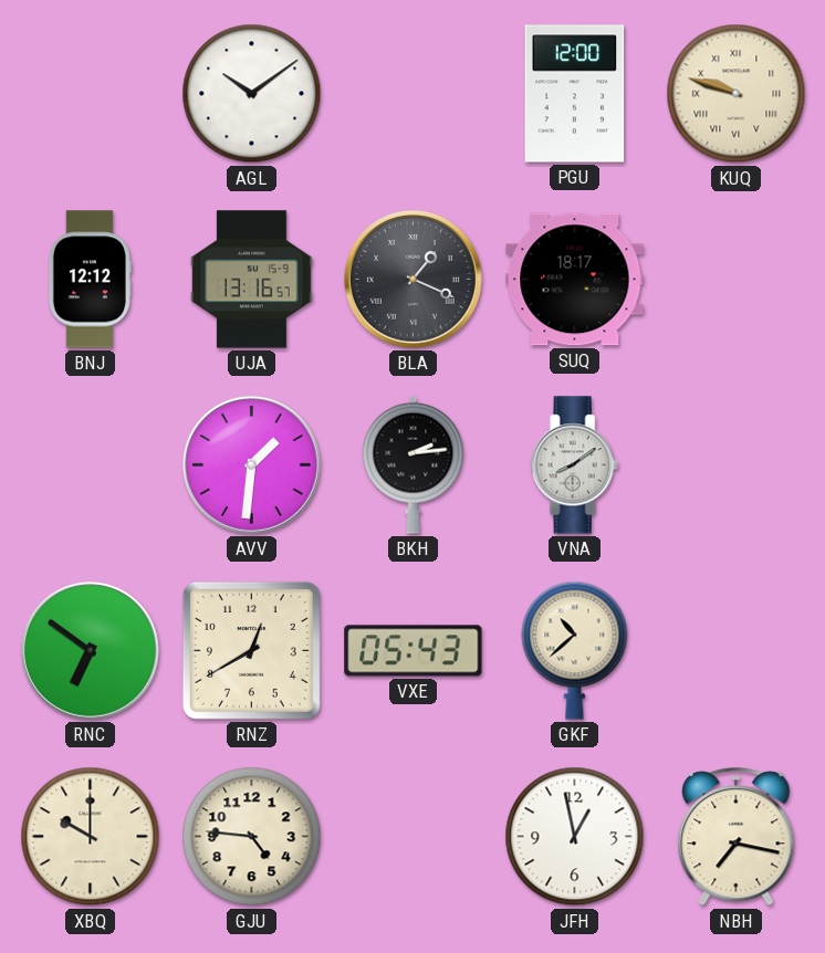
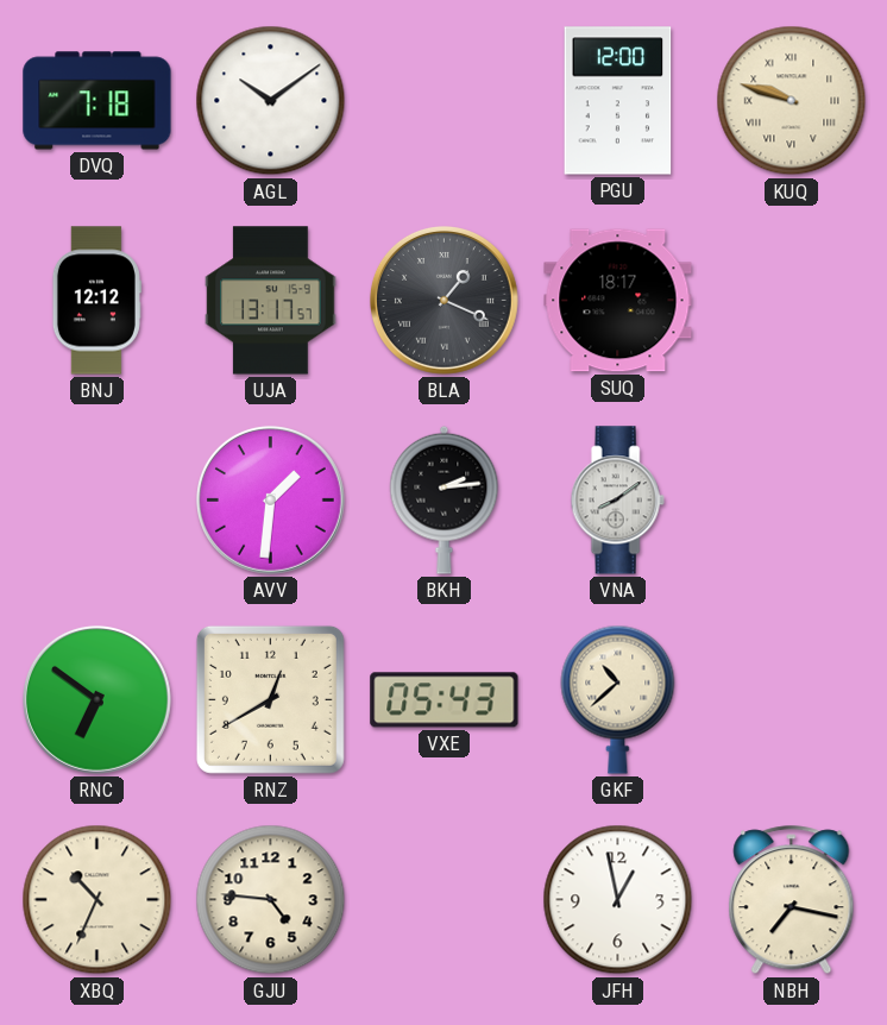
DVQ: none -> 7:18
UJA: 13:16 -> 13:17
XBQ: 10:00 -> 10:34
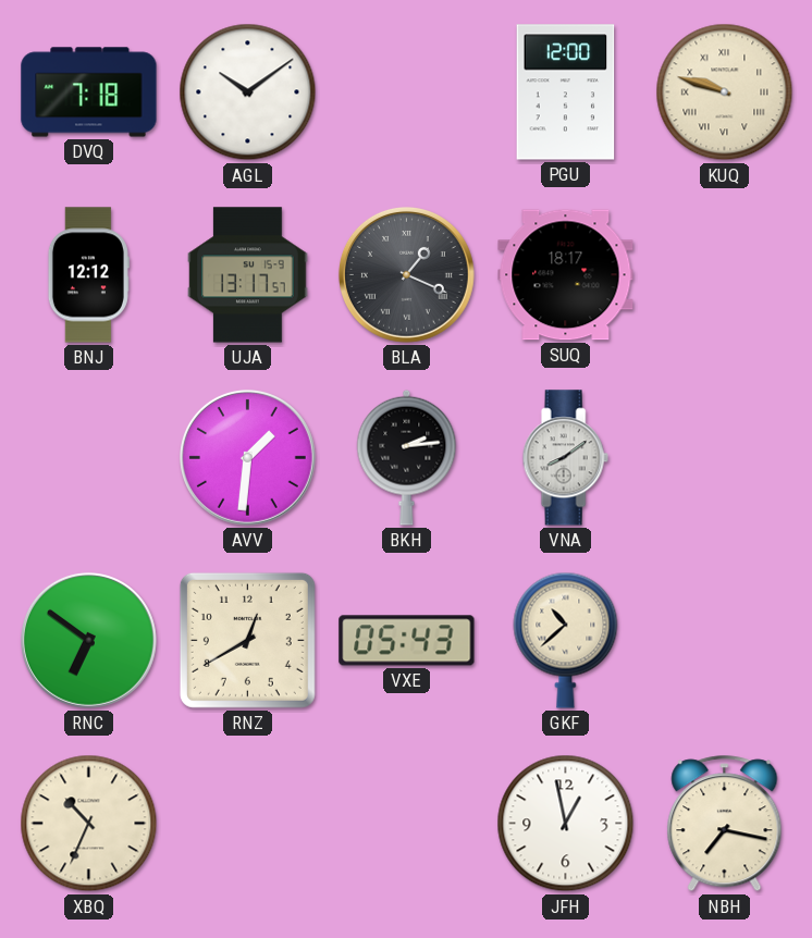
GJU: 4:46 -> none
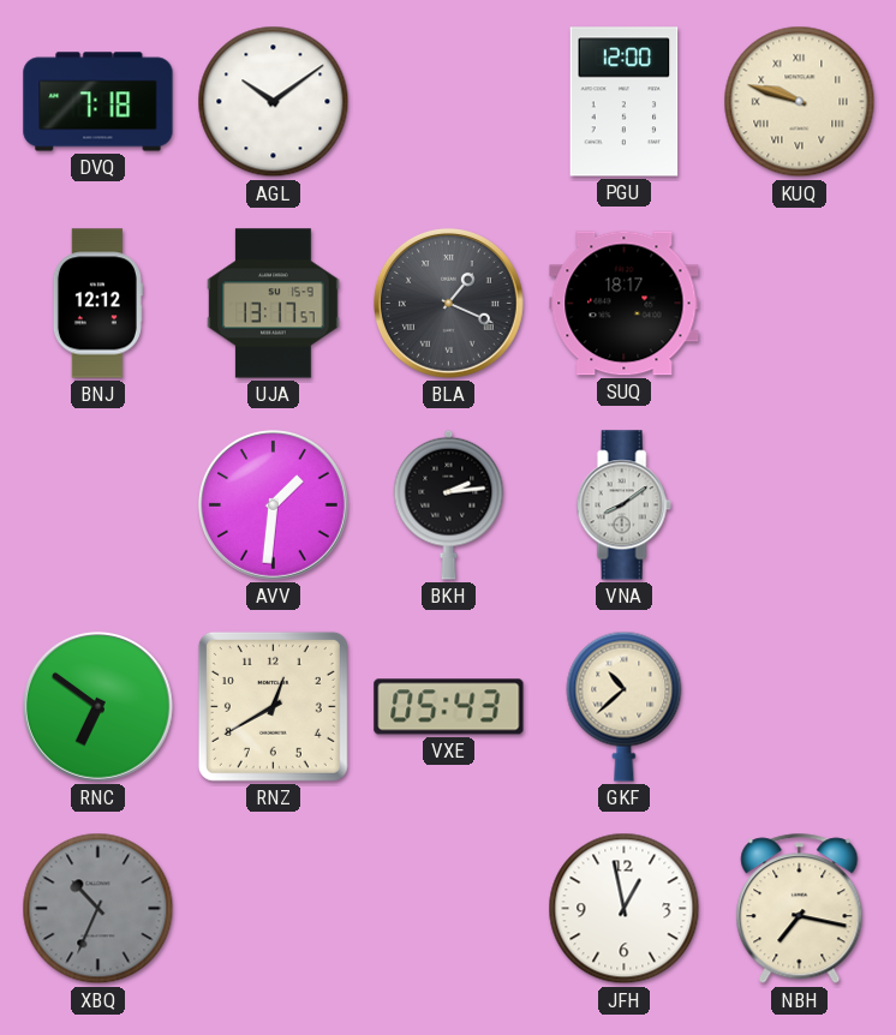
XBQ dial: cream -> grey
